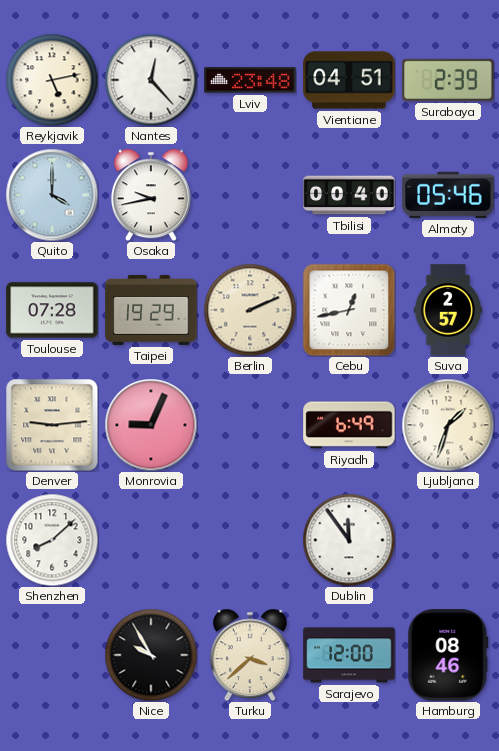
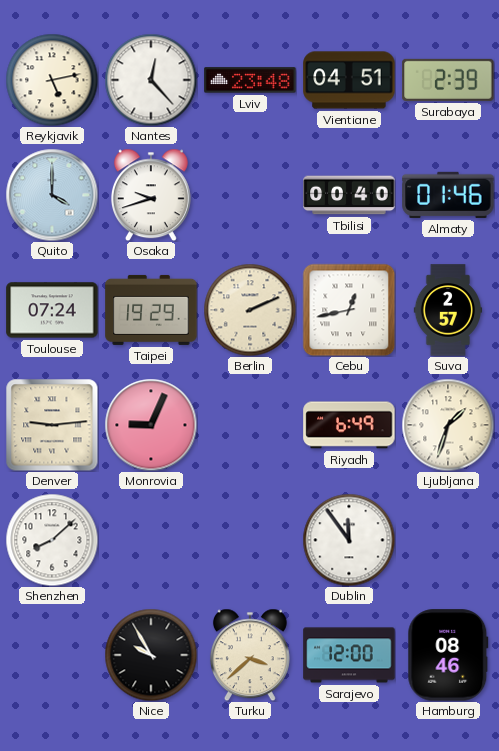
Osaka: 9:43 -> 9:42
Almaty: 05:46 -> 01:46
Toulouse: 07:28 -> 07:24
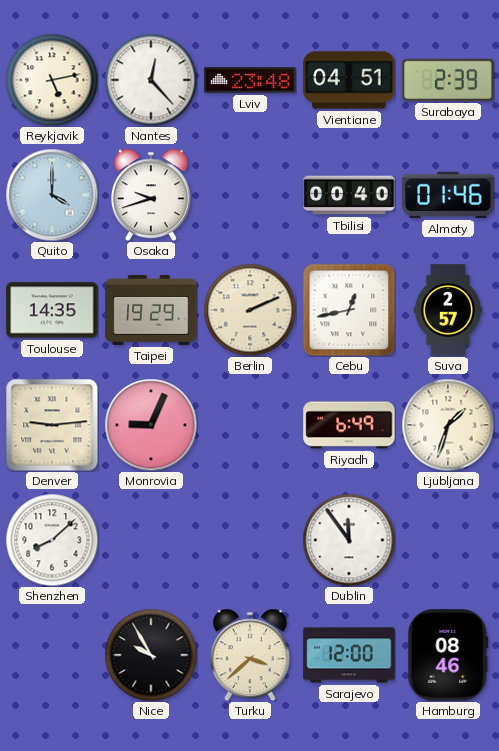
Toulouse: 07:24 -> 14:35
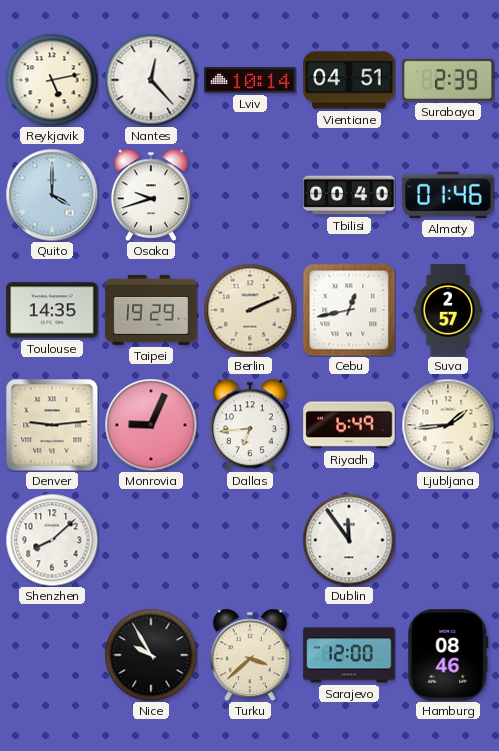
Lviv: 23:48 -> 10:14
Dallas: none -> 6:44
Ljubljana: 1:33 -> 1:44
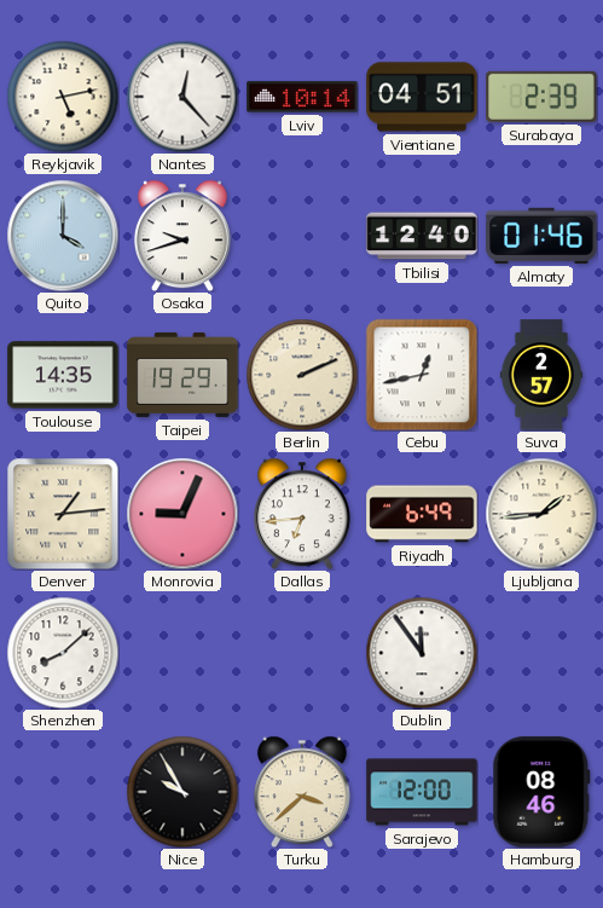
Tbilisi: 00:40 -> 12:40
Denver: 9:14 -> 1:14
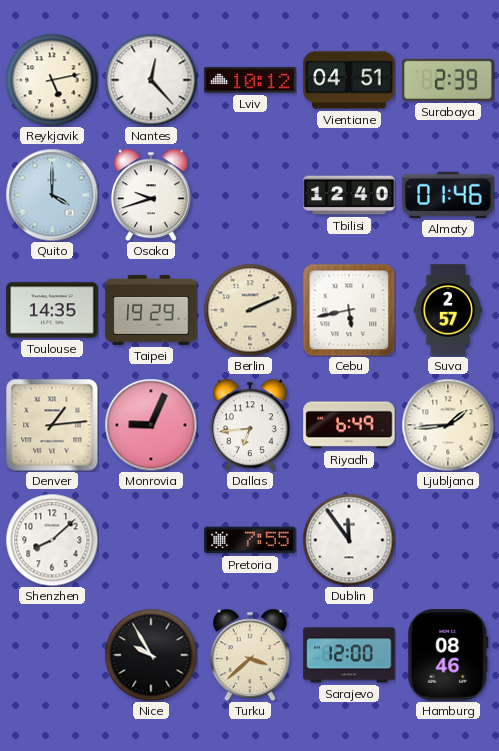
Lviv: 10:14 -> 10:12
Cebu: 12:43 -> 5:43
Pretoria: none -> 7:55
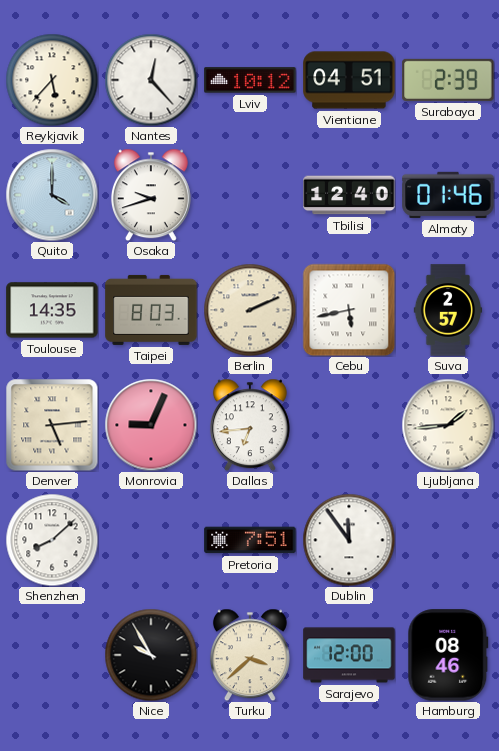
Reykjavik: 5:13 -> 5:37
Taipei: 19:29 -> 8:03
Denver: 1:14 -> 5:14
Riyadh: 6:49 -> none
Pretoria: 7:55 -> 7:51
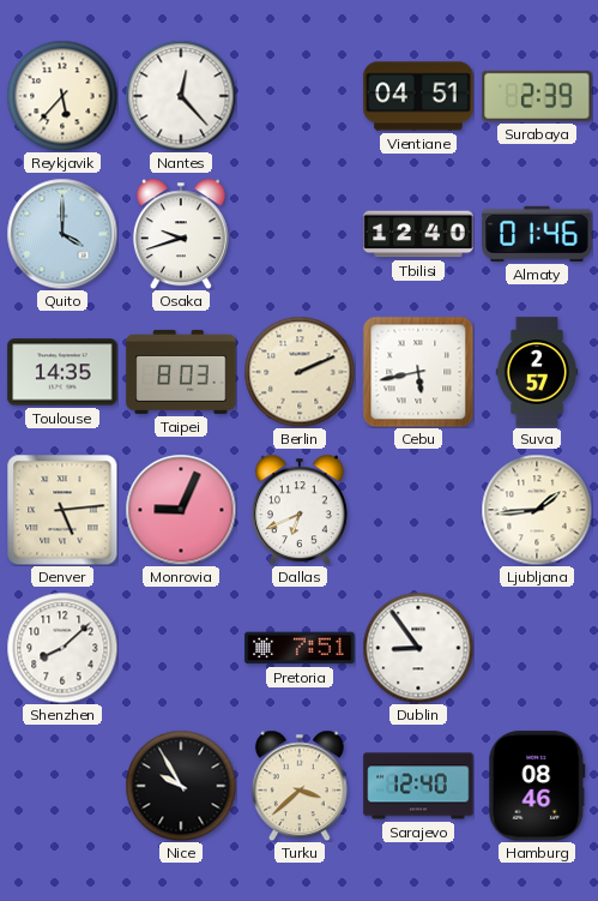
Lviv: 10:12 -> none
Dallas: 6:44 -> 6:41
Dublin: 11:54 -> 8:54
Sarajevo: 12:00 -> 12:40
